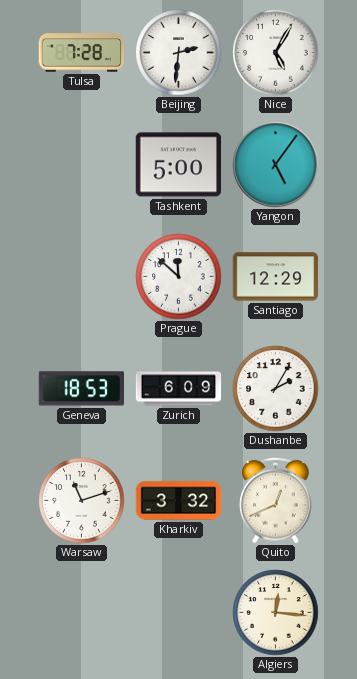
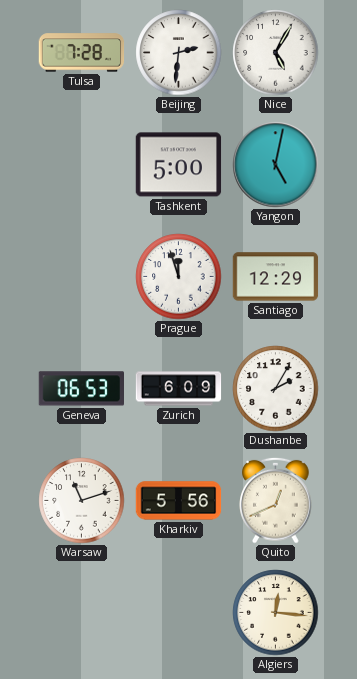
Yangon: 5:06 -> 5:02
Prague: 11:52 -> 11:57
Geneva: 18:53 -> 06:53
Kharkiv: 3:32 -> 5:56
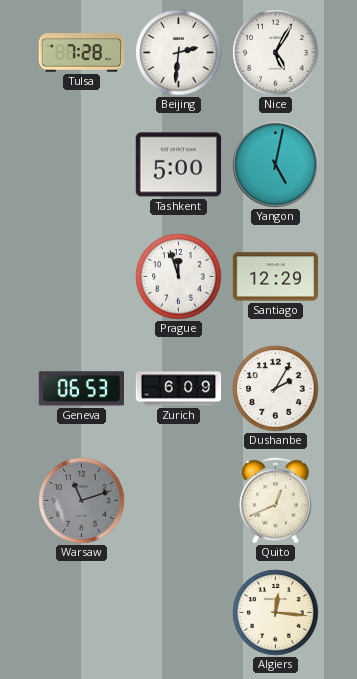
Warsaw dial: white -> grey
Kharkiv: 5:56 -> none
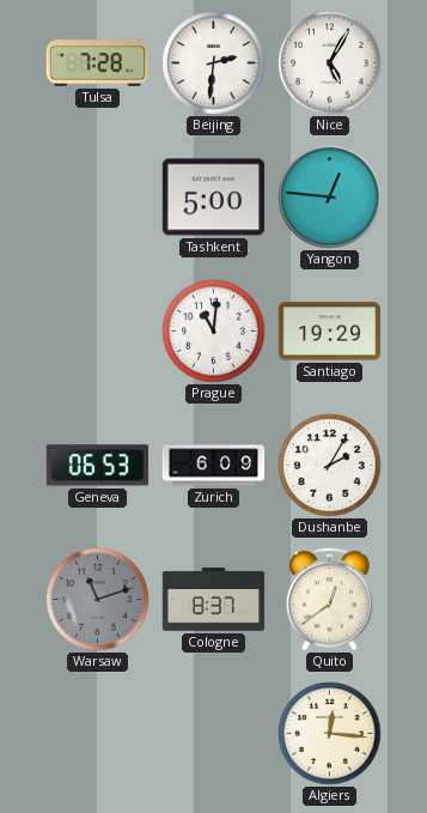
Yangon: 5:02 -> 12:46
Prague: 11:57 -> 11:01
Santiago: 12:29 -> 19:29
Cologne: none -> 8:37
Quito: 12:41 -> 12:39
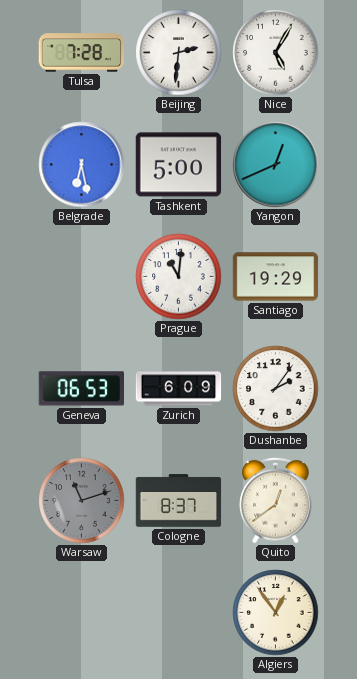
Belgrade: none -> 6:28
Yangon: 12:46 -> 12:41
Dushanbe: 2:05 -> 2:06
Algiers: 12:16 -> 12:54
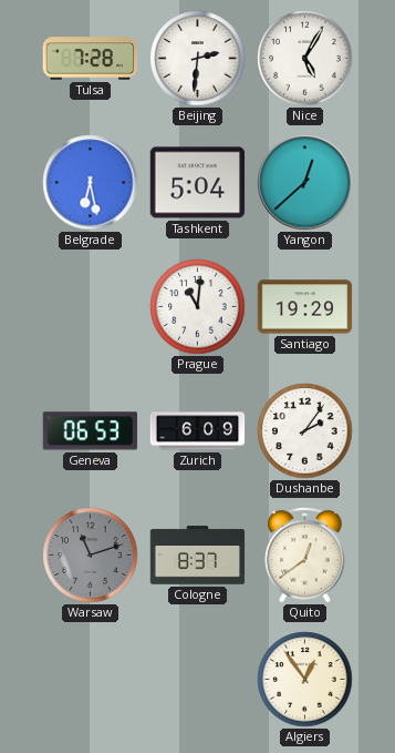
Tashkent: 5:00 -> 5:04
Yangon: 12:41 -> 12:38
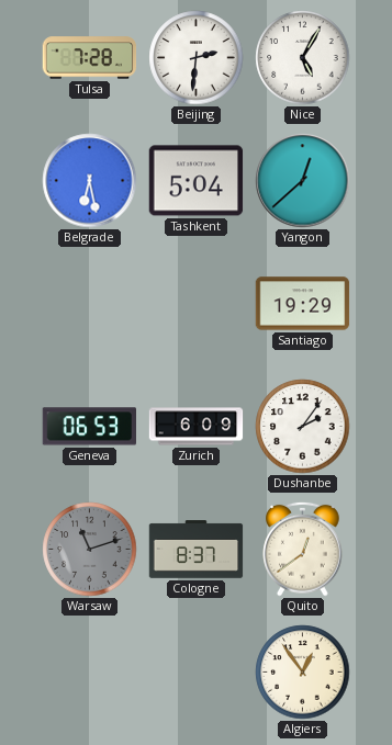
Prague: 11:01 -> none
